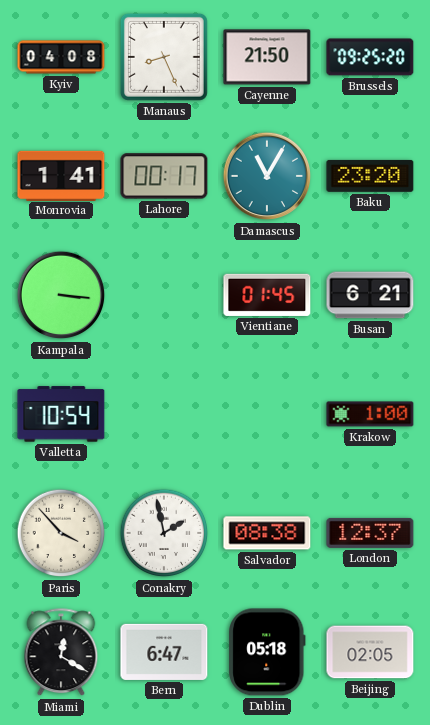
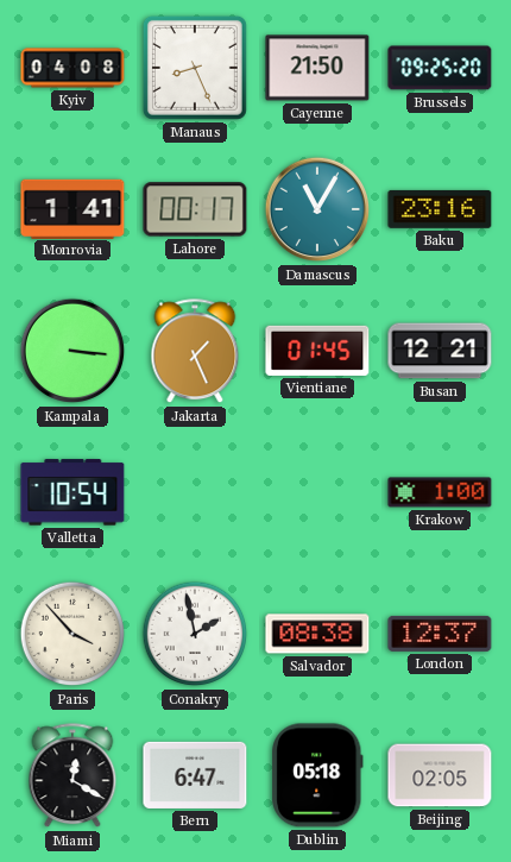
Baku: 23:20 -> 23:16
Jakarta: none -> 1:26
Busan: 6:21 -> 12:21
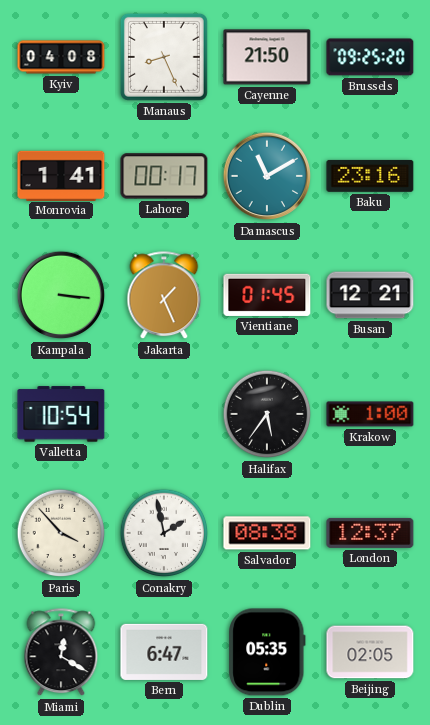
Damascus: 11:05 -> 11:10
Halifax: none -> 5:36
Dublin: 05:18 -> 05:35
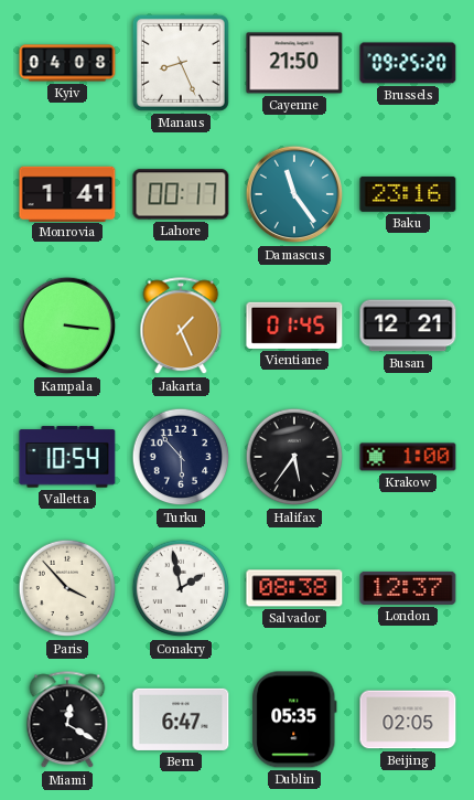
Damascus: 11:10 -> 11:24
Turku: none -> 5:53
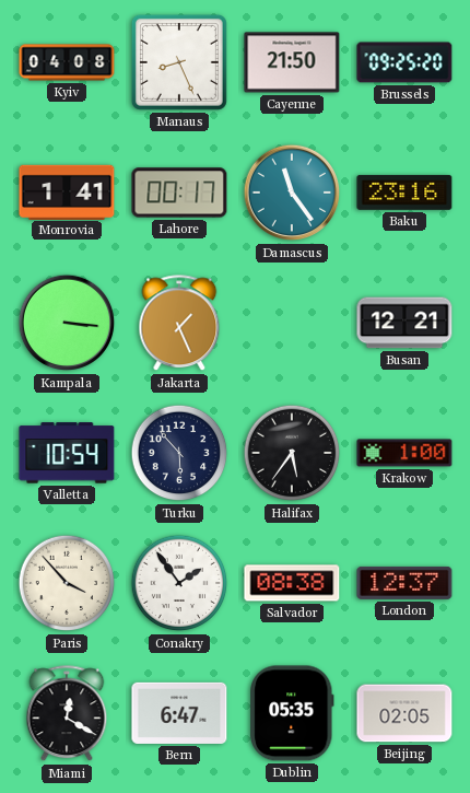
Vientiane: 01:45 -> none
Conakry: 1:58 -> 1:54
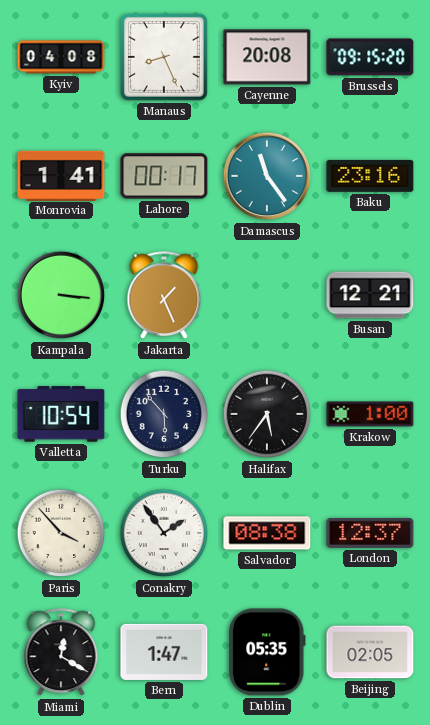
Cayenne: 21:50 -> 20:08
Brussels: 09:25 -> 09:15
Bern: 6:47 -> 1:47
